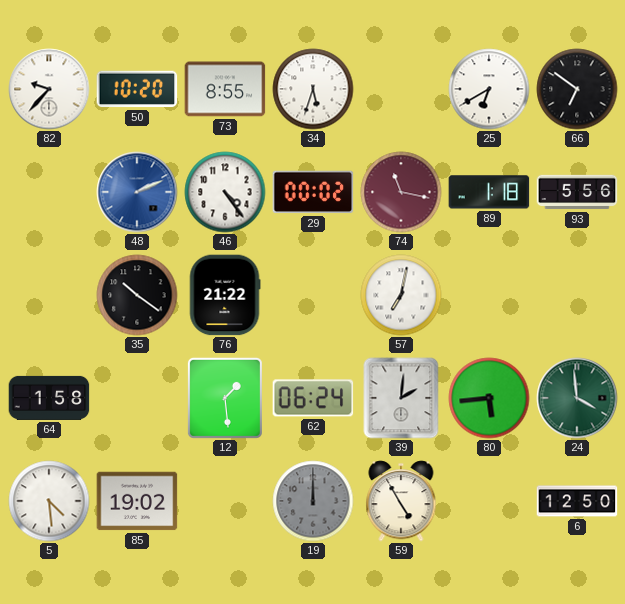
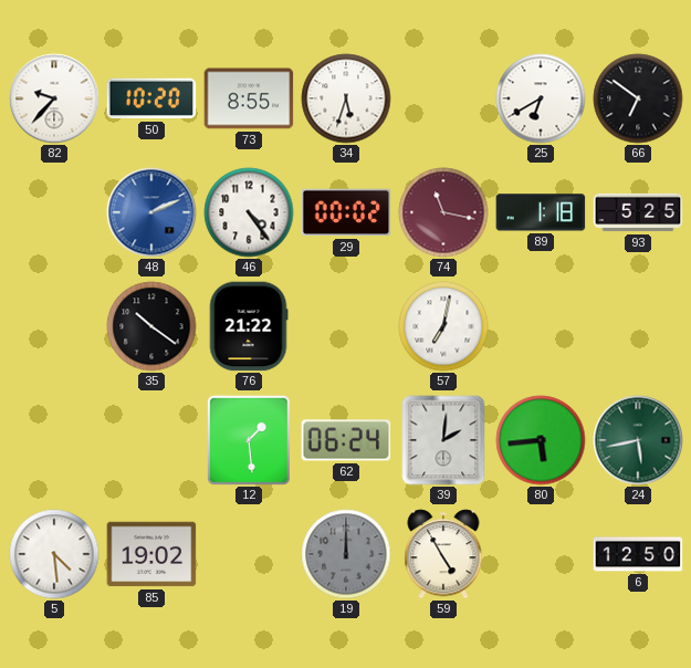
93: 5:56 -> 5:25
64: 1:58 -> none
24: 3:59 -> 5:43
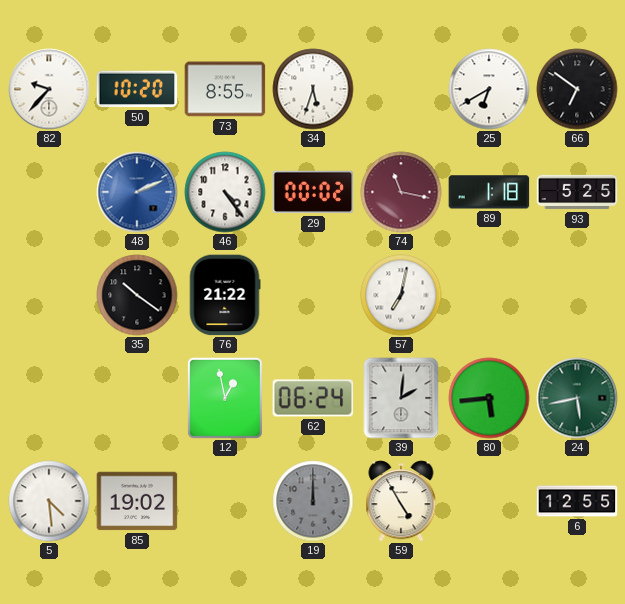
12: 1:29 -> 12:58
6: 12:50 -> 12:55
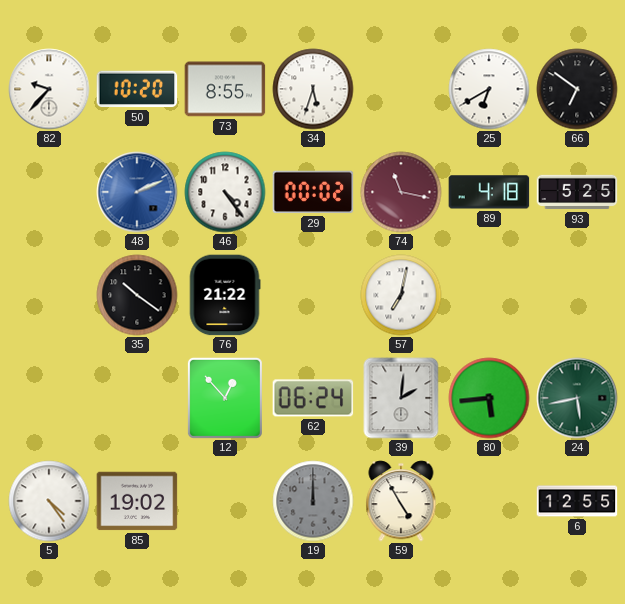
89: 1:18 -> 4:18
12: 12:58 -> 12:53
5: 4:29 -> 4:24
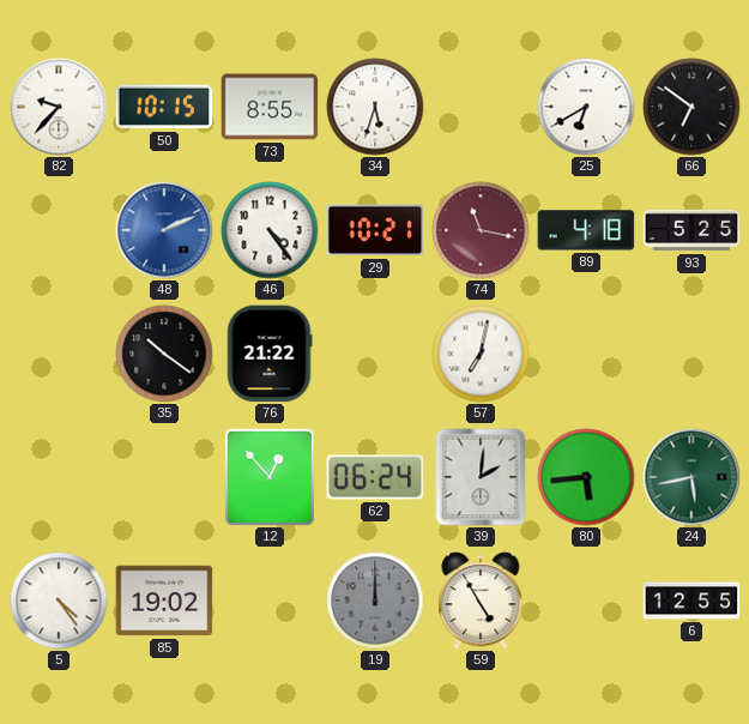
50: 10:20 -> 10:15
29: 00:02 -> 10:21
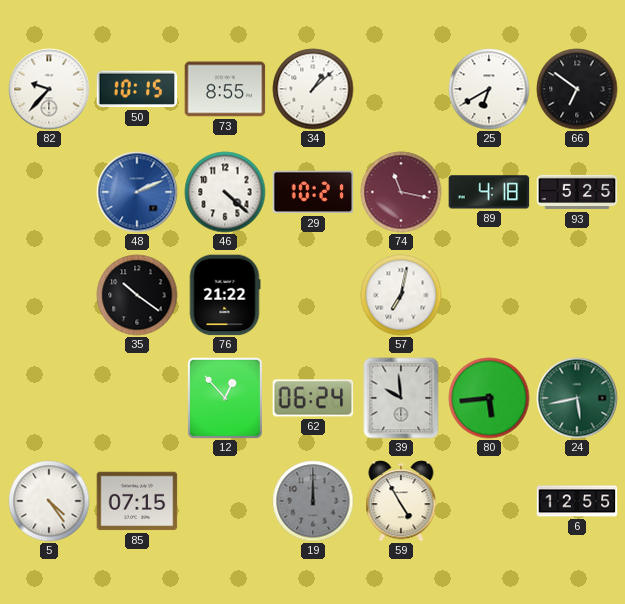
34: 5:33 -> 1:08
46: 4:24 -> 4:22
39: 2:01 -> 9:59
85: 19:02 -> 07:15
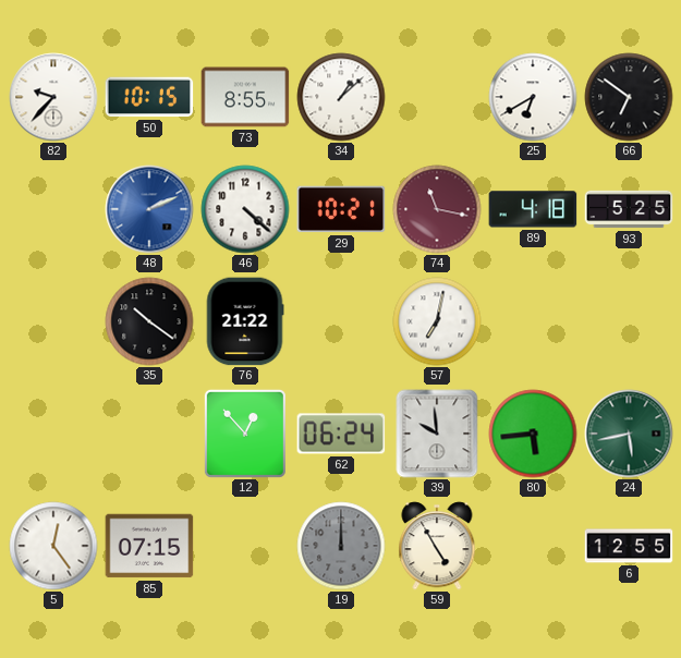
5: 4:24 -> 12:24
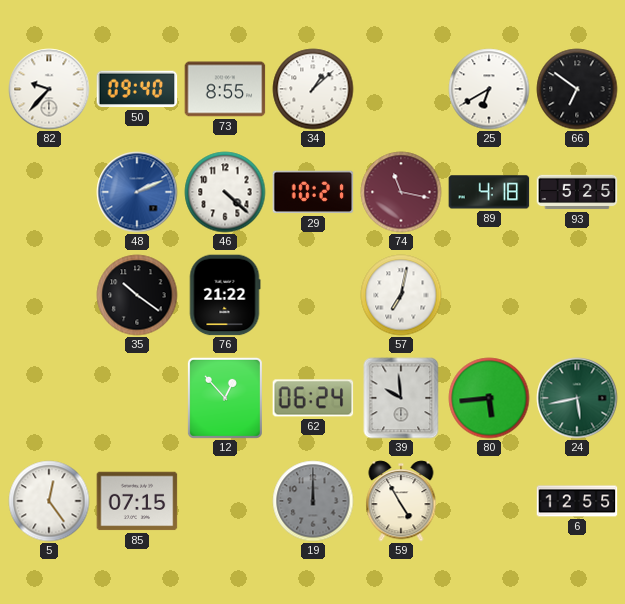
50: 10:15 -> 09:40
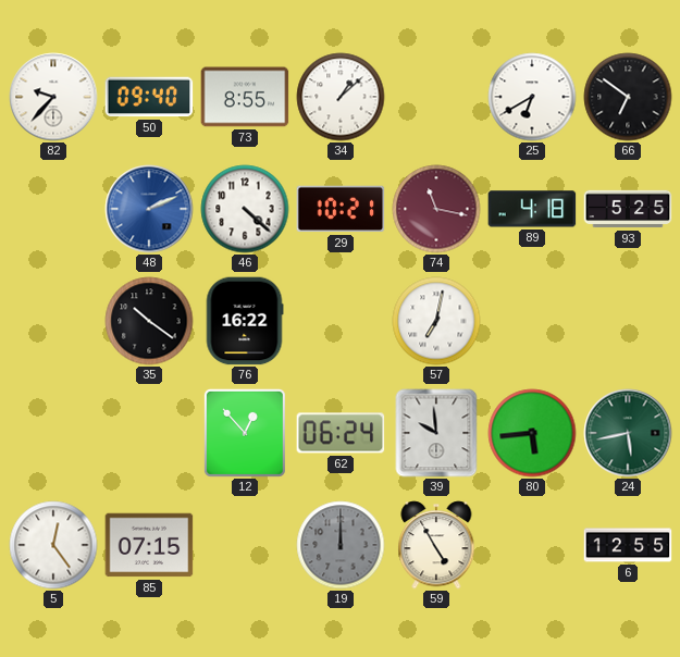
76: 21:22 -> 16:22
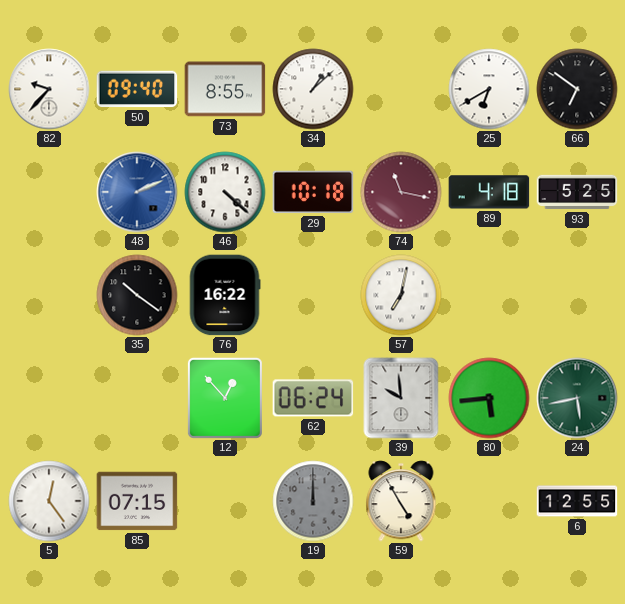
29: 10:21 -> 10:18
